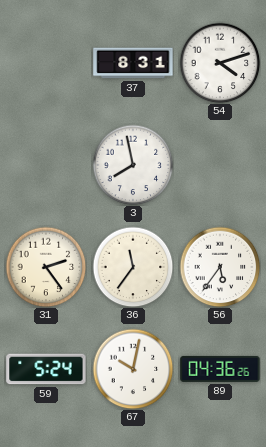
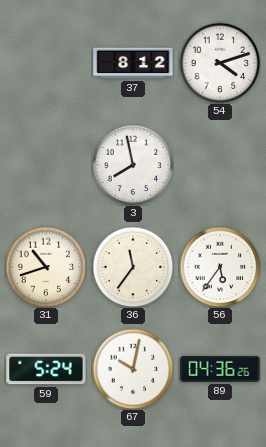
37: 8:31 -> 8:12
31: 2:24 -> 10:42
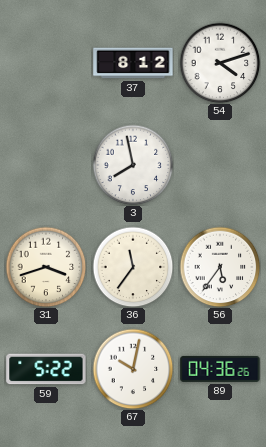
31: 10:42 -> 3:42
59: 5:24 -> 5:22
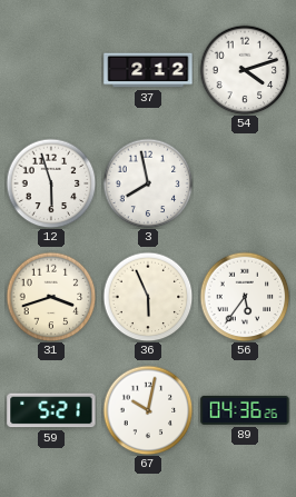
37: 8:12 -> 2:12
12: none -> 5:57
36: 11:36 -> 5:56
59: 5:22 -> 5:21
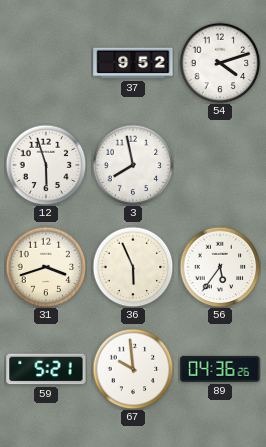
37: 2:12 -> 9:52
67: 10:02 -> 9:59
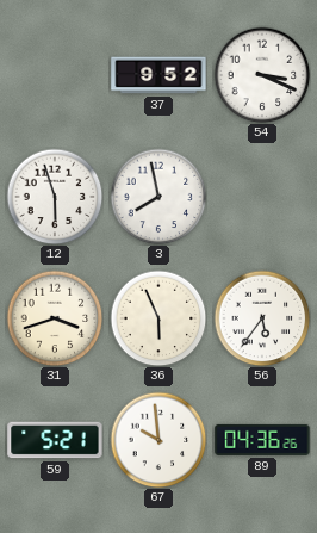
54: 4:12 -> 3:19
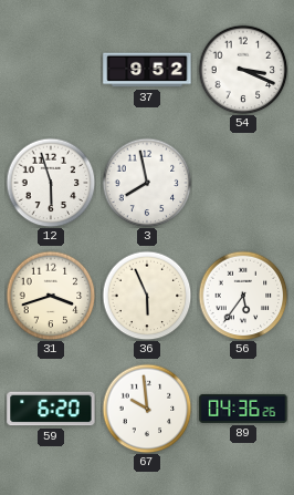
59: 5:21 -> 6:20
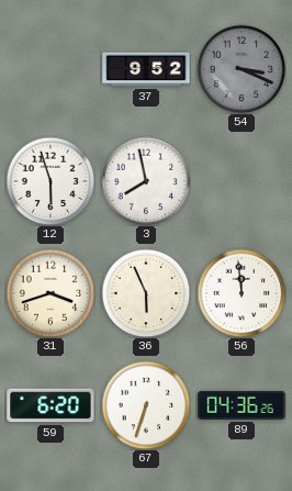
54 dial: white -> grey
56: 5:36 -> 11:59
67: 9:59 -> 6:33
